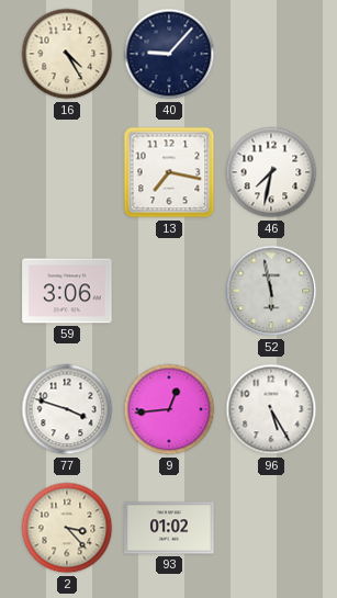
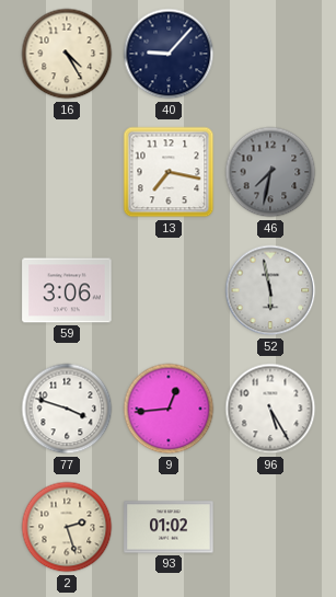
46 dial: white -> grey
2: 3:23 -> 2:27
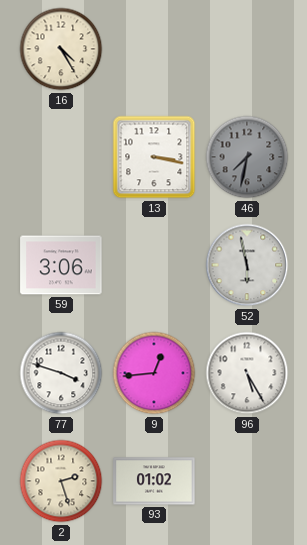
40: 9:07 -> none
13: 7:17 -> 3:17
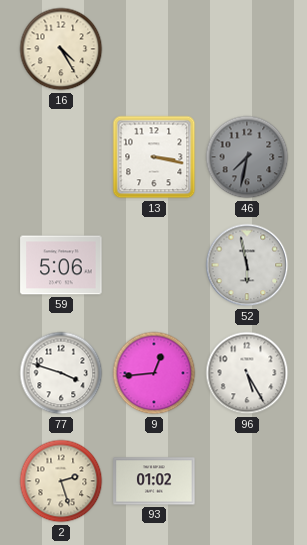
59: 3:06 -> 5:06
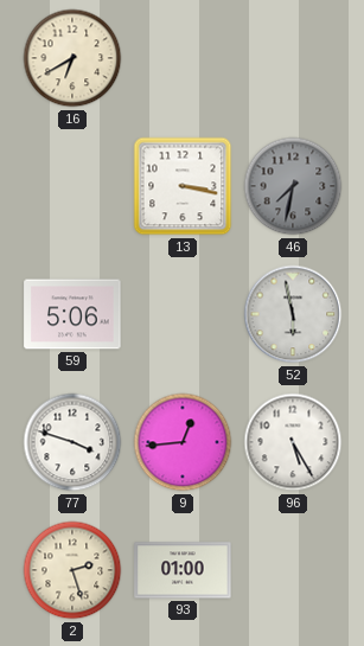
16: 4:25 -> 6:40
93: 01:02 -> 01:00
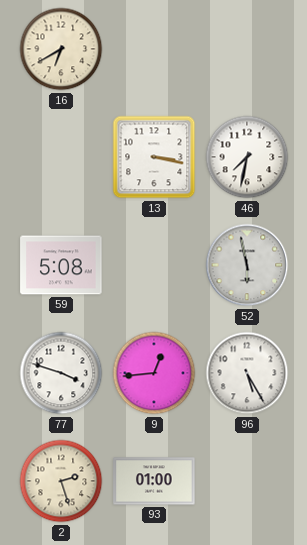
46 dial: grey -> white
59: 5:06 -> 5:08
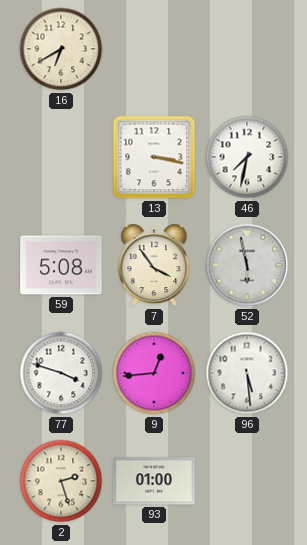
7: none -> 3:54
96: 5:25 -> 5:29
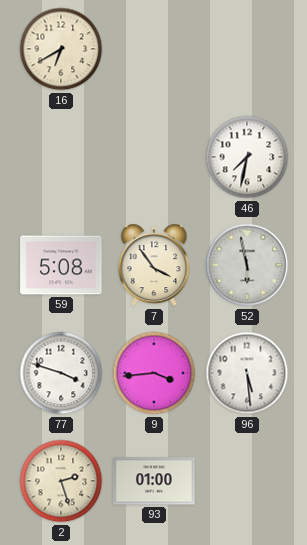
13: 3:17 -> none
9: 12:44 -> 3:44
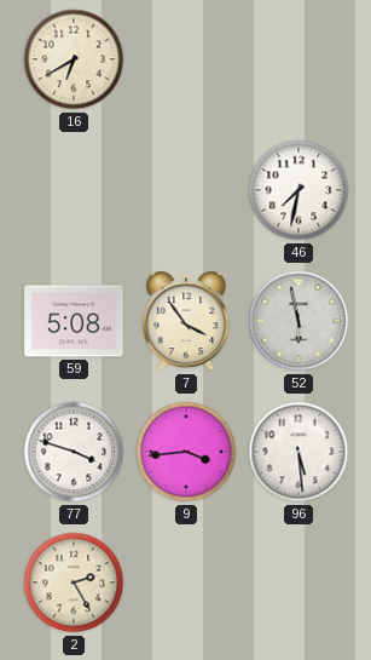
2: 2:27 -> 2:25
93: 01:00 -> none
